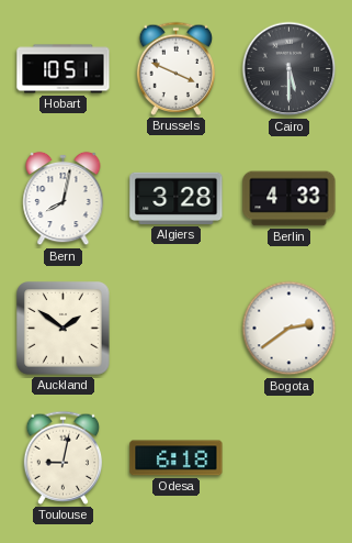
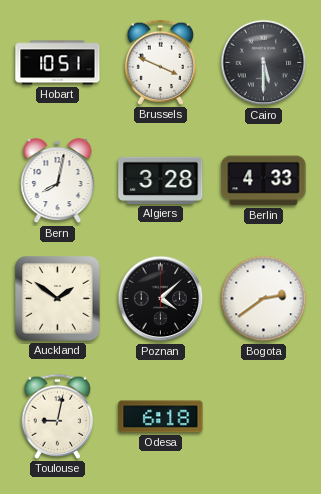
Poznan: none -> 4:08
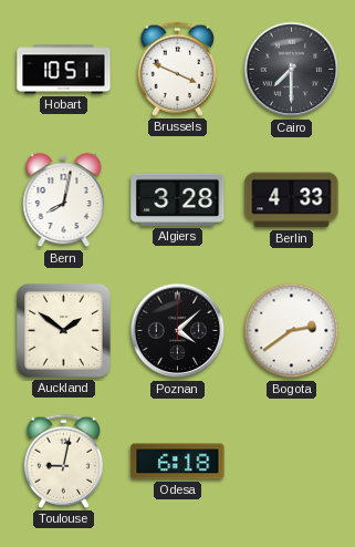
Cairo: 5:30 -> 7:30
